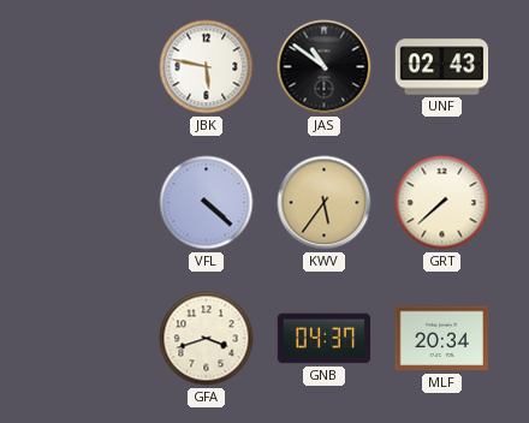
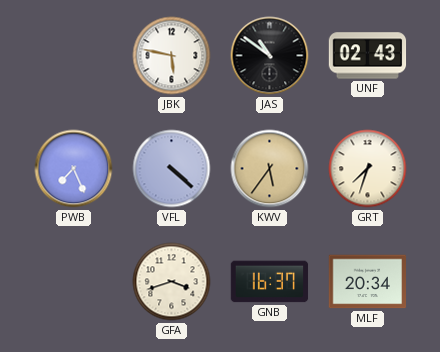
PWB: none -> 7:26
GRT: 7:38 -> 7:33
GNB: 04:37 -> 16:37
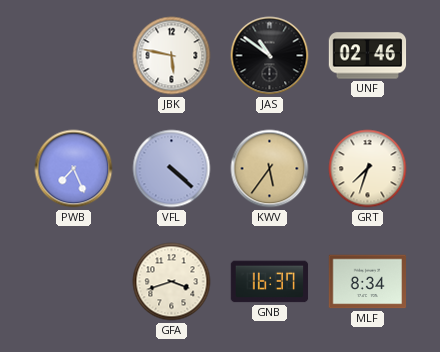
UNF: 02:43 -> 02:46
MLF: 20:34 -> 8:34
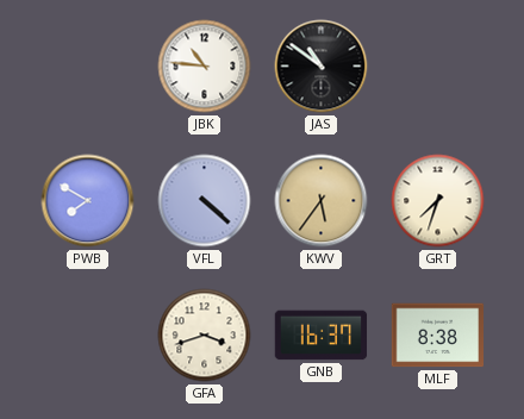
JBK: 5:47 -> 10:46
UNF: 02:46 -> none
PWB: 7:26 -> 7:50
MLF: 8:34 -> 8:38
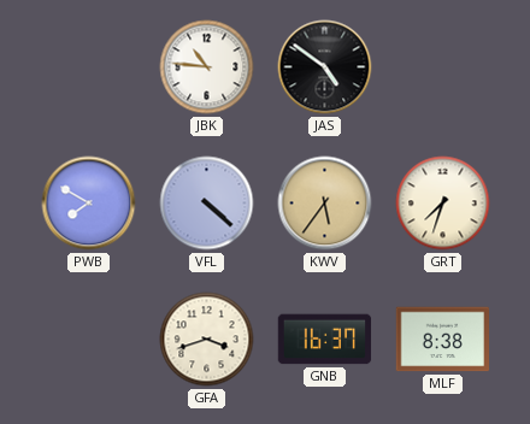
JAS: 10:51 -> 4:51
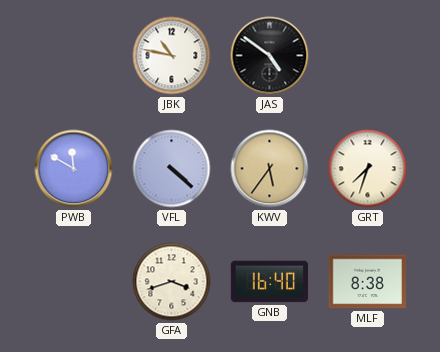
JBK: 10:46 -> 10:47
PWB: 7:50 -> 11:50
GNB: 16:37 -> 16:40
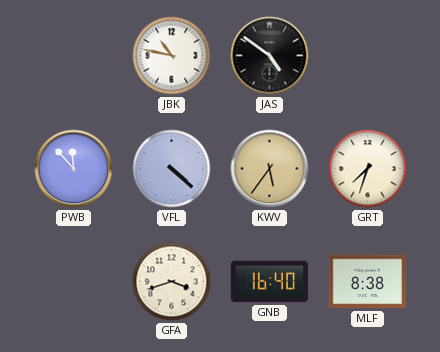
PWB: 11:50 -> 11:53
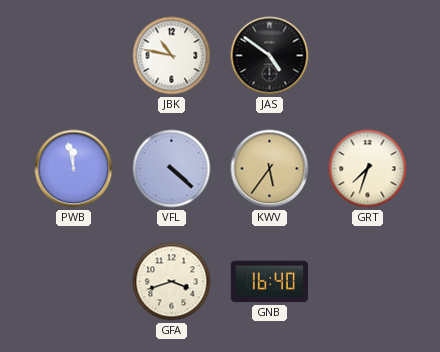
PWB: 11:53 -> 11:58
MLF: 8:38 -> none
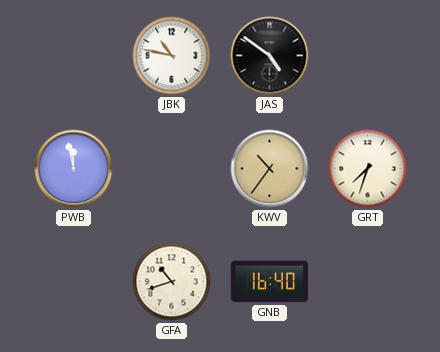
VFL: 4:22 -> none
KWV: 5:36 -> 10:36
GFA: 3:42 -> 10:42
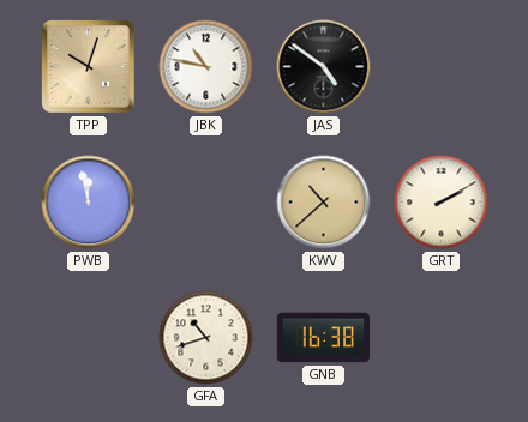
TPP: none -> 10:03
KWV: 10:36 -> 10:38
GRT: 7:33 -> 2:10
GNB: 16:40 -> 16:38
